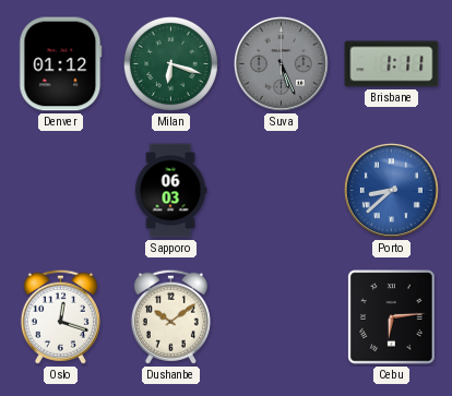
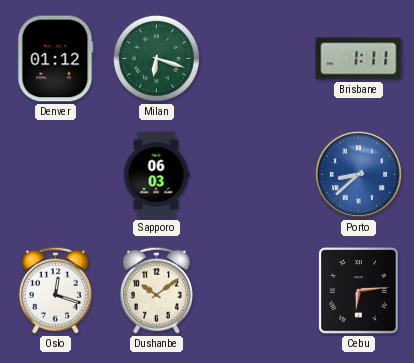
Suva: 5:26 -> none
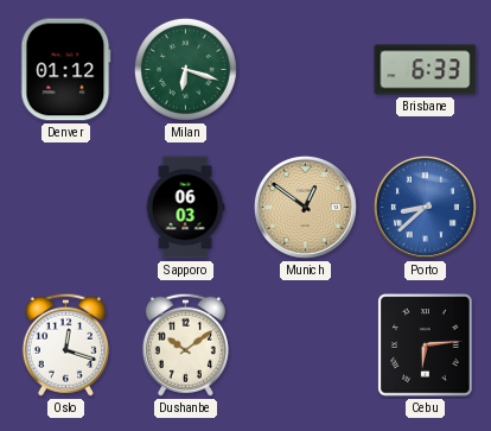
Brisbane: 1:11 -> 6:33
Munich: none -> 12:51
